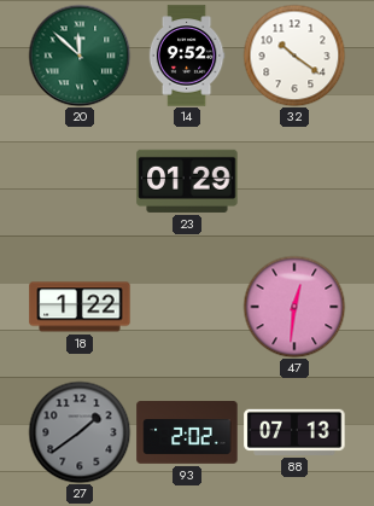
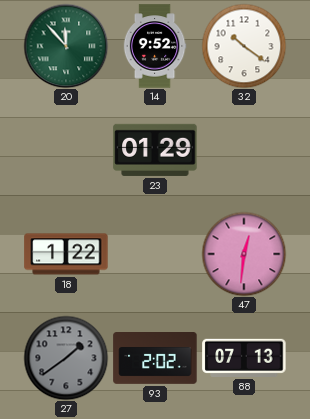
20: 11:52 -> 11:53
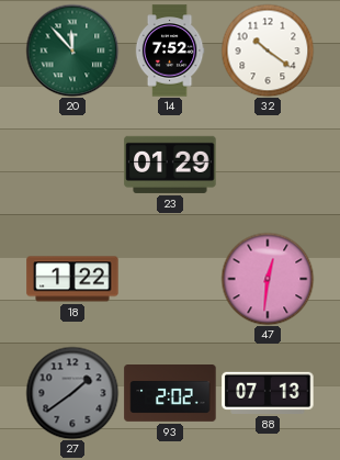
14: 9:52 -> 7:52
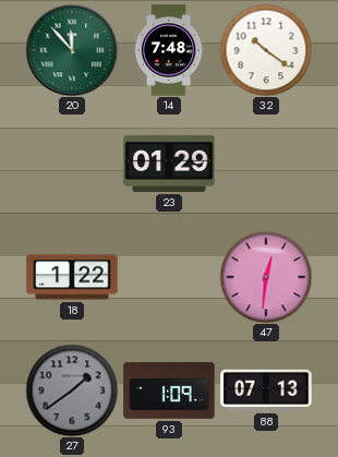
14: 7:52 -> 7:48
93: 2:02 -> 1:09
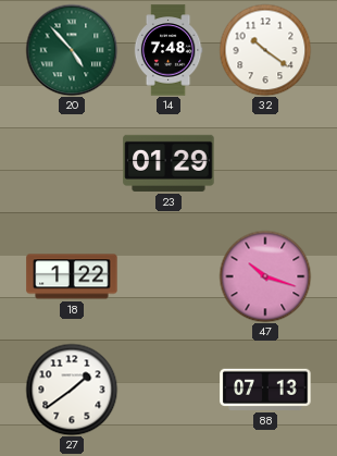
20: 11:53 -> 4:53
47: 12:31 -> 10:18
27 dial: grey -> white
93: 1:09 -> none
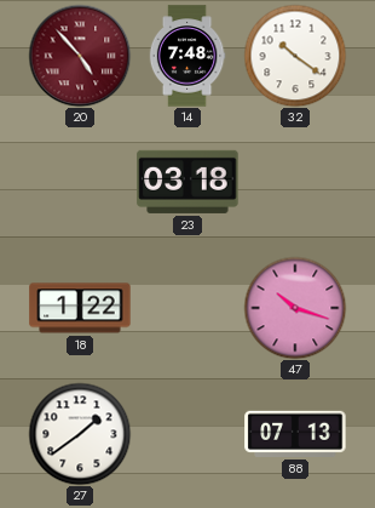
20 dial: green -> burgundy
23: 01:29 -> 03:18
